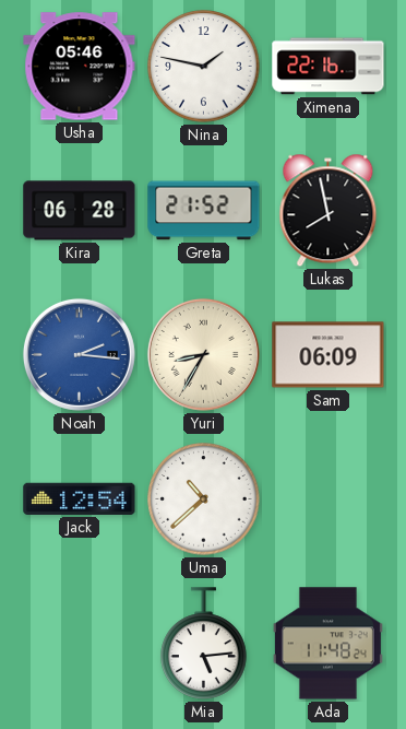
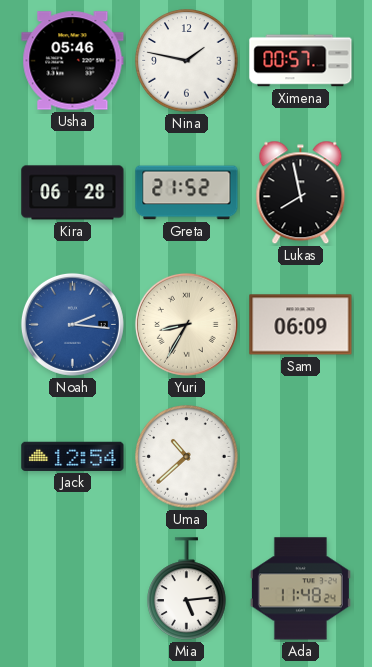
Ximena: 22:16 -> 00:57
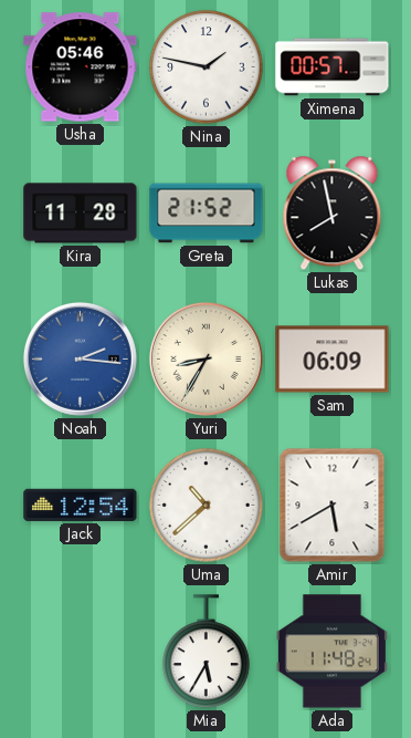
Kira: 06:28 -> 11:28
Amir: none -> 5:40
Mia: 5:14 -> 5:35
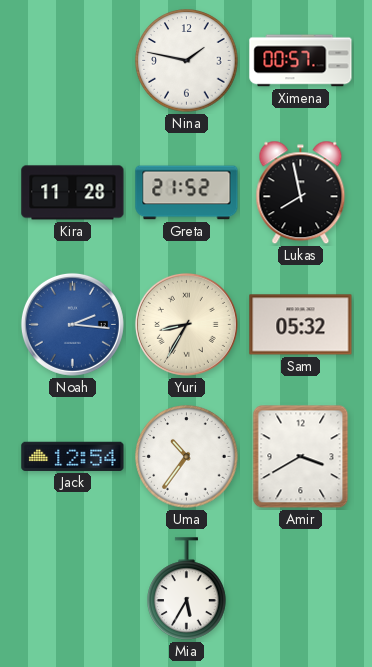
Usha: 05:46 -> none
Sam: 06:09 -> 05:32
Uma: 10:38 -> 10:36
Amir: 5:40 -> 3:40
Ada: 11:48 -> none
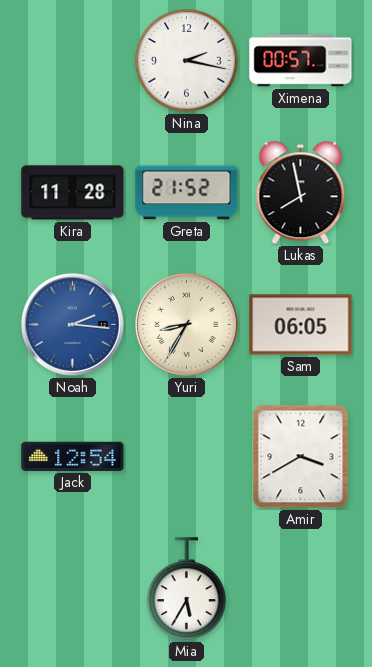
Nina: 1:47 -> 2:17
Sam: 05:32 -> 06:05
Uma: 10:36 -> none
